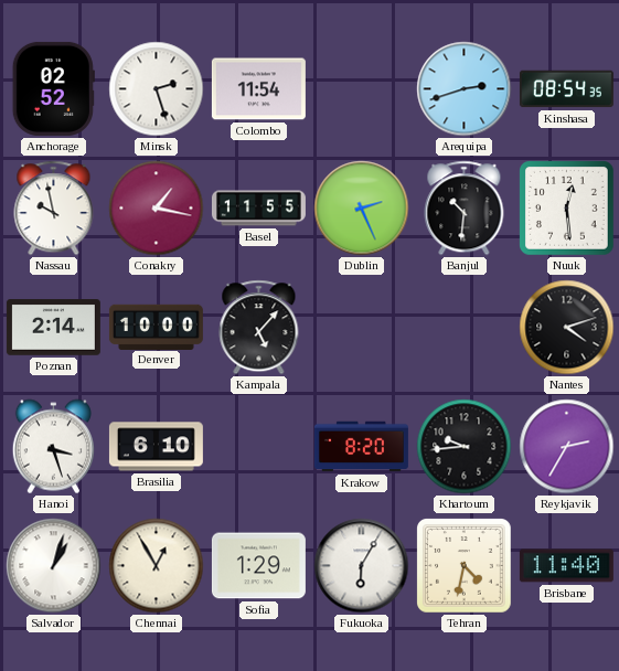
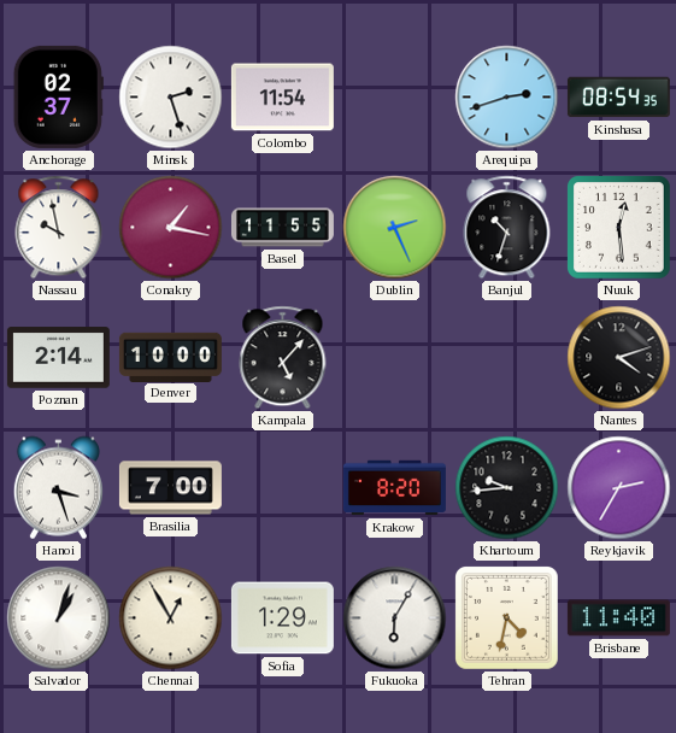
Anchorage: 02:52 -> 02:37
Banjul: 10:31 -> 10:33
Brasilia: 6:10 -> 7:00
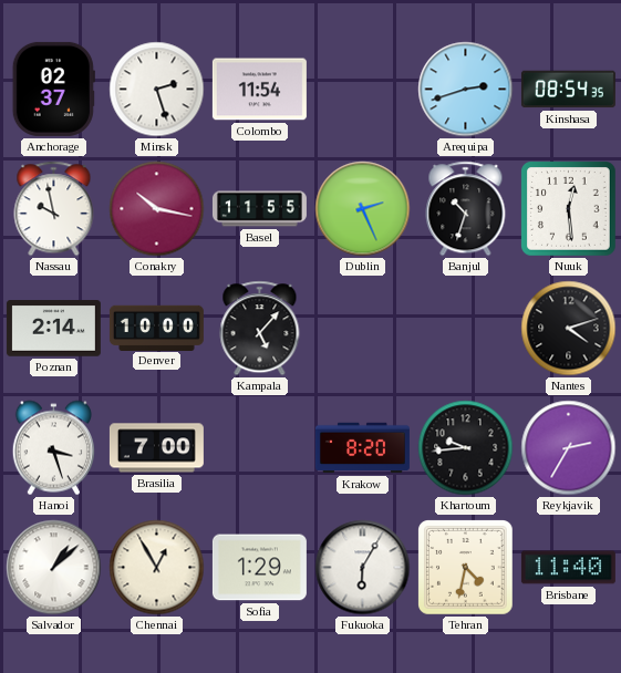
Conakry: 1:17 -> 10:17
Salvador: 1:03 -> 1:08
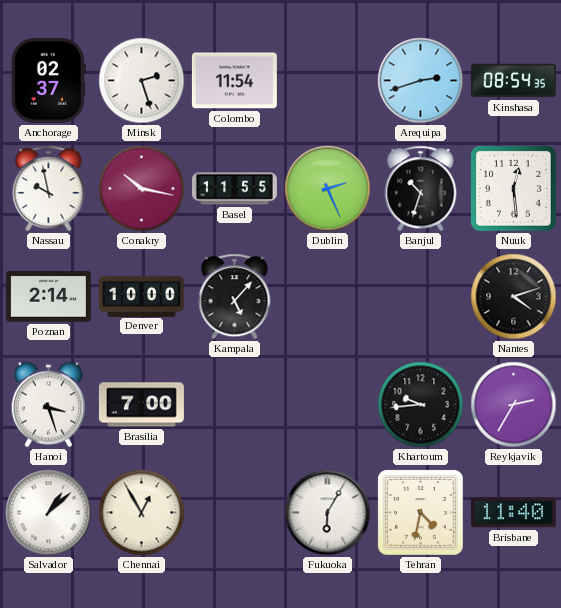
Krakow: 8:20 -> none
Sofia: 1:29 -> none
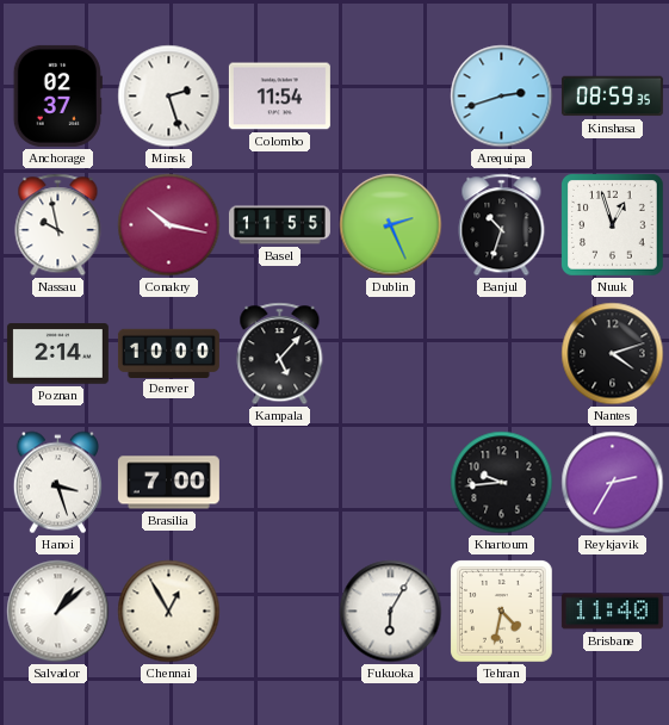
Kinshasa: 08:54 -> 08:59
Nuuk: 12:29 -> 12:57
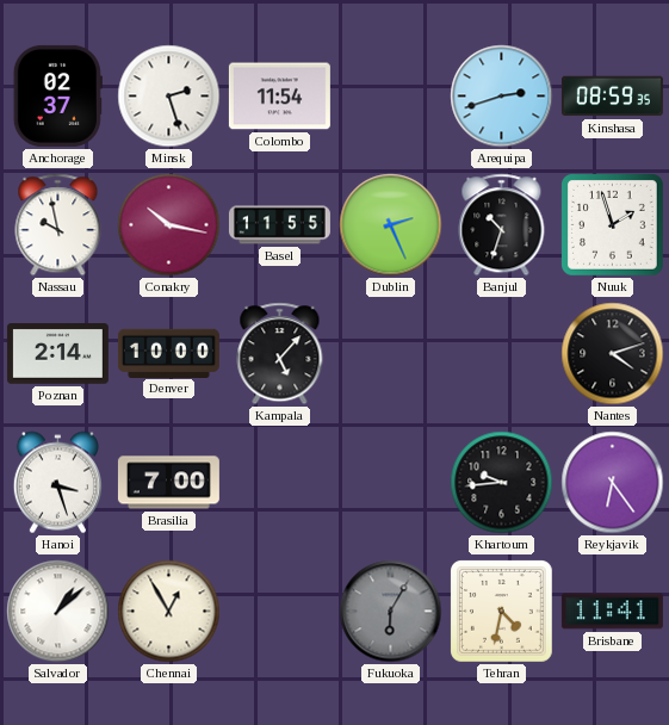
Nuuk: 12:57 -> 1:57
Reykjavik: 2:35 -> 6:24
Fukuoka dial: white -> grey
Brisbane: 11:40 -> 11:41
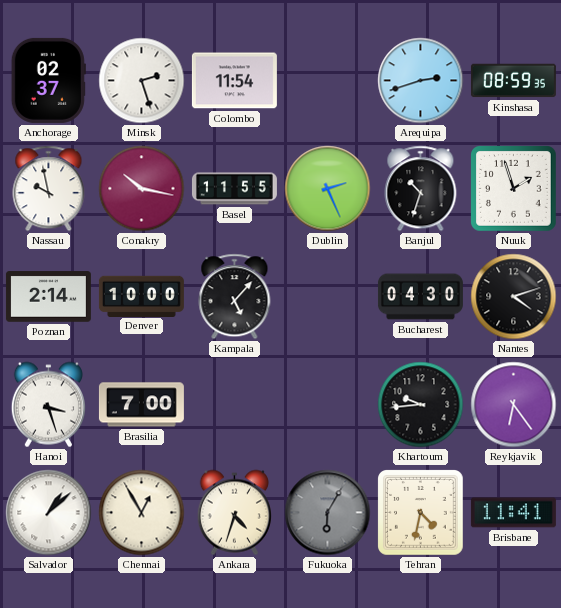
Bucharest: none -> 04:30
Ankara: none -> 4:33
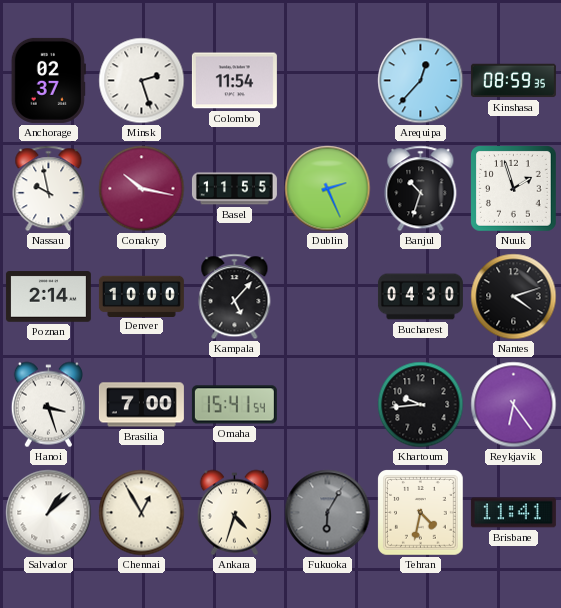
Arequipa: 2:42 -> 12:37
Omaha: none -> 15:41
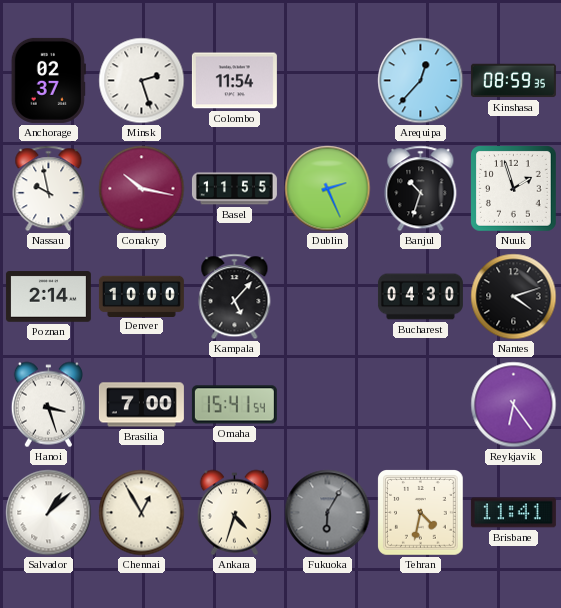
Khartoum: 9:44 -> none
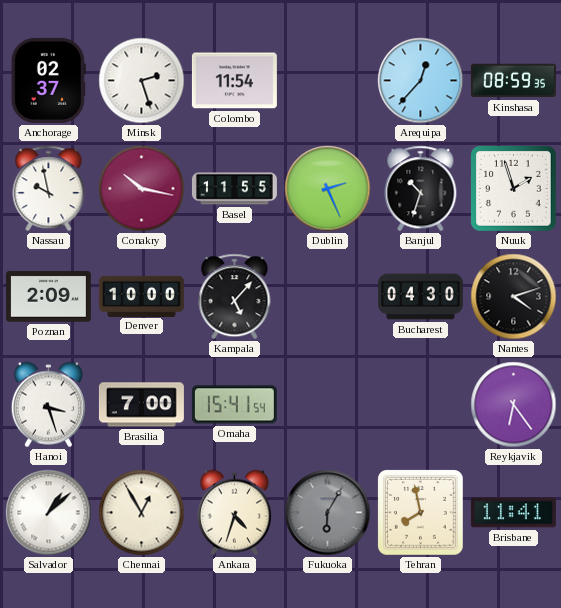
Poznan: 2:14 -> 2:09
Tehran: 4:32 -> 7:58
